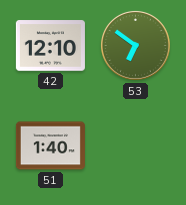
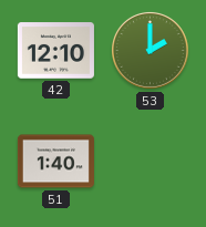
53: 6:51 -> 2:00
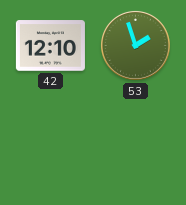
53: 2:00 -> 1:57
51: 1:40 -> none
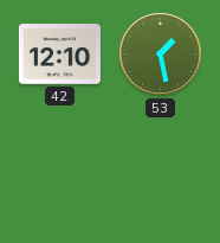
53: 1:57 -> 1:28
